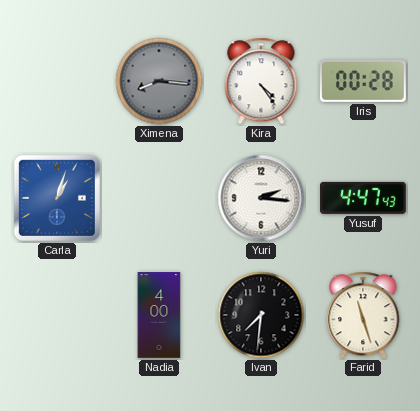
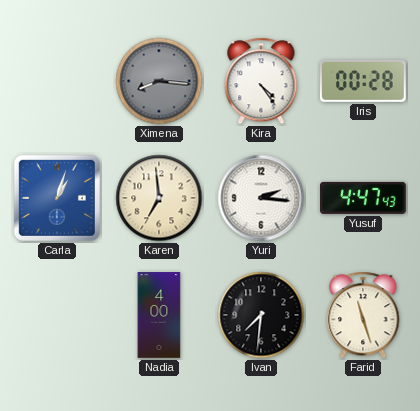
Karen: none -> 6:59
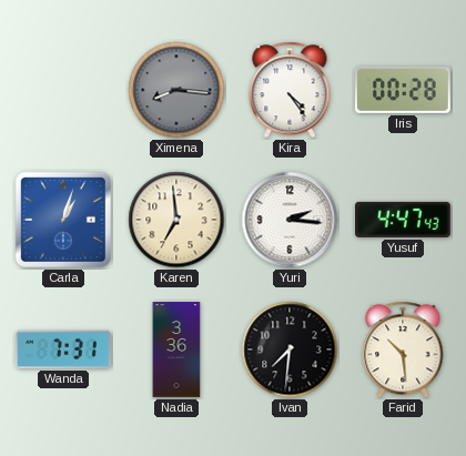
Wanda: none -> 7:31
Nadia: 4:00 -> 3:36
Farid: 11:27 -> 10:29
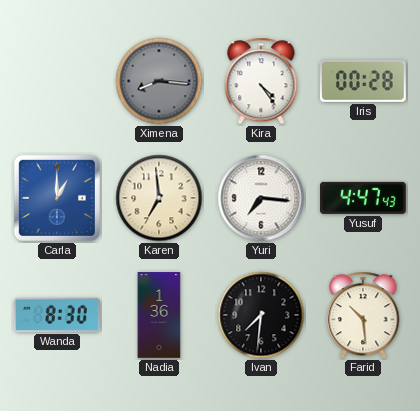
Carla: 1:03 -> 1:00
Yuri: 2:16 -> 7:16
Wanda: 7:31 -> 8:30
Nadia: 3:36 -> 1:36
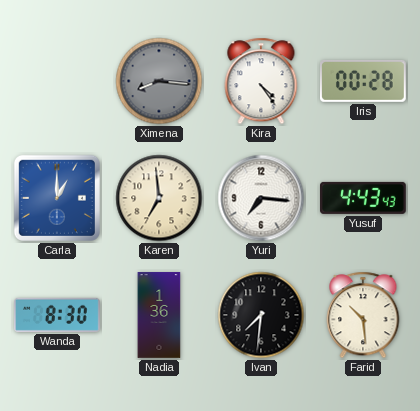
Yusuf: 4:47 -> 4:43
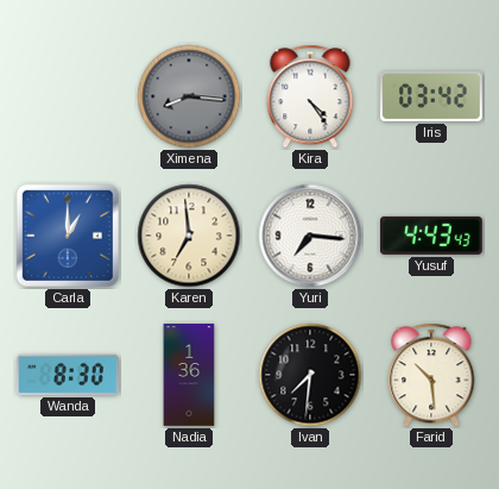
Iris: 00:28 -> 03:42
